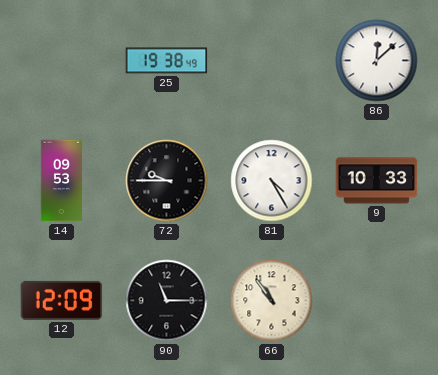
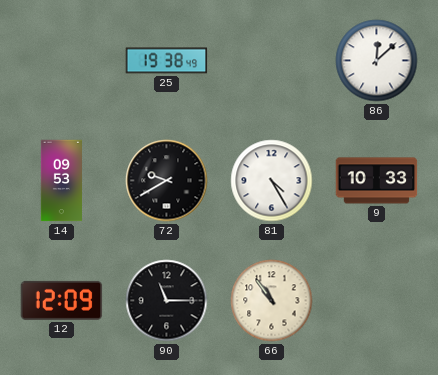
72: 9:45 -> 9:40
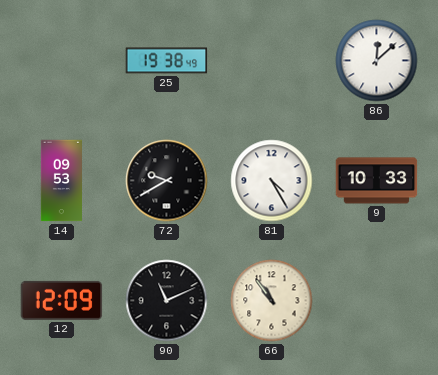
90: 11:15 -> 11:11
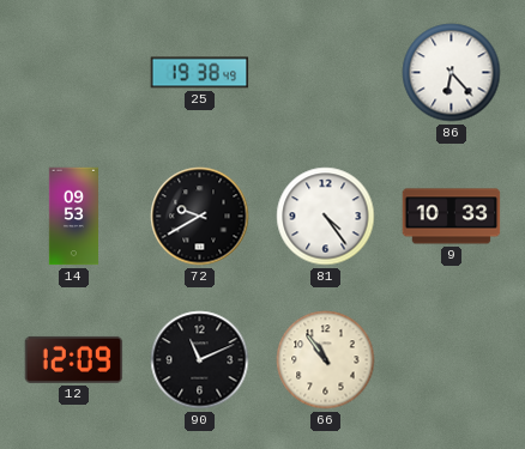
86: 12:08 -> 6:23
81: 4:25 -> 4:24
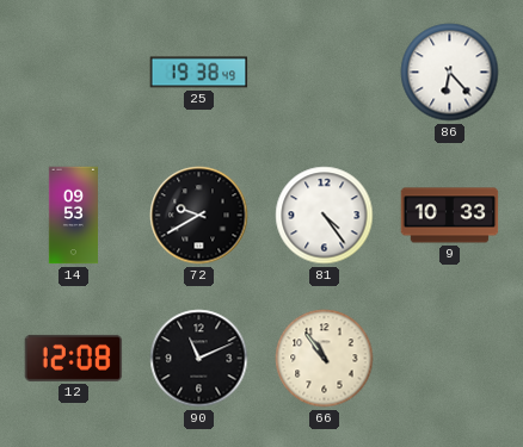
12: 12:09 -> 12:08
